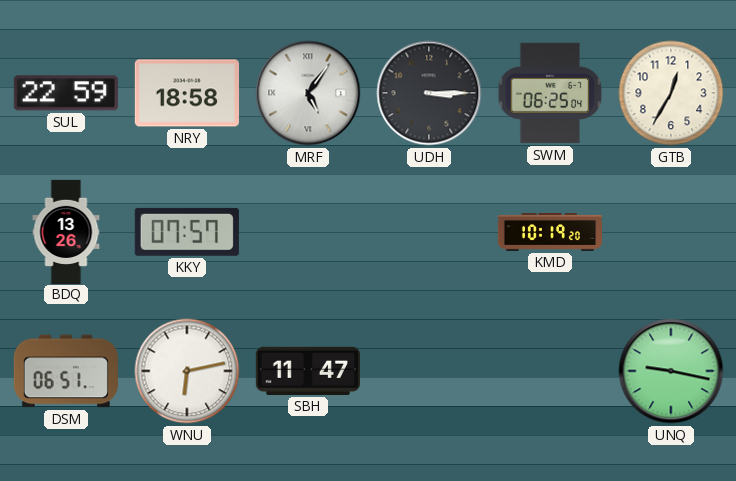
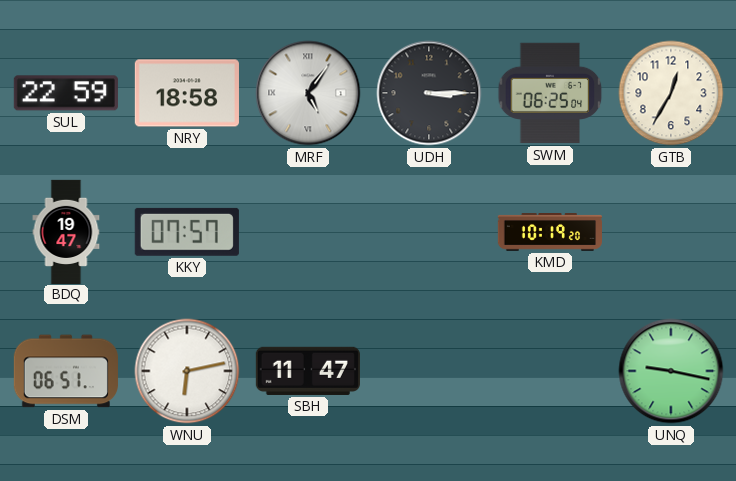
BDQ: 13:26 -> 19:47
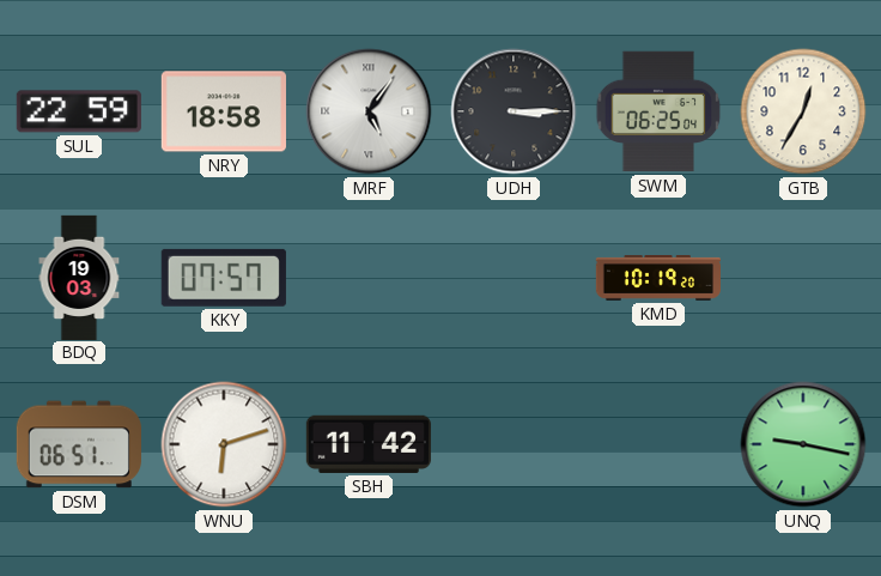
BDQ: 19:47 -> 19:03
WNU: 6:13 -> 6:12
SBH: 11:47 -> 11:42
